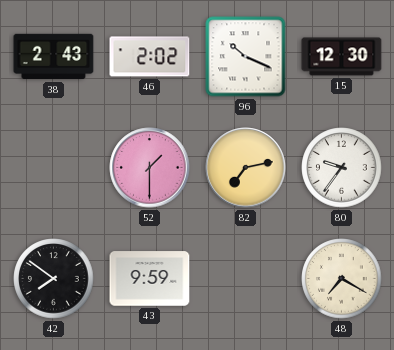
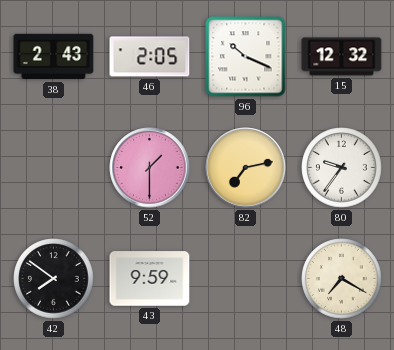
46: 2:02 -> 2:05
15: 12:30 -> 12:32
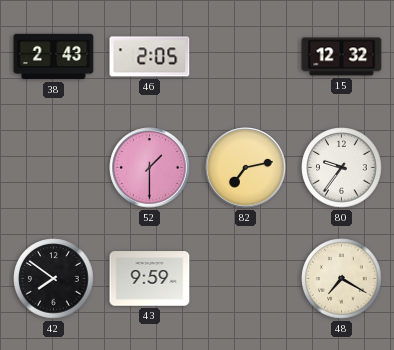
96: 10:19 -> none
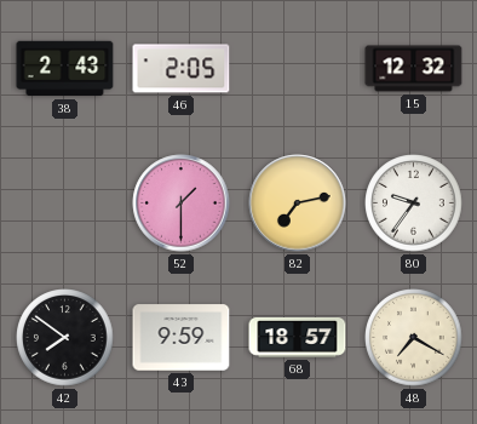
68: none -> 18:57
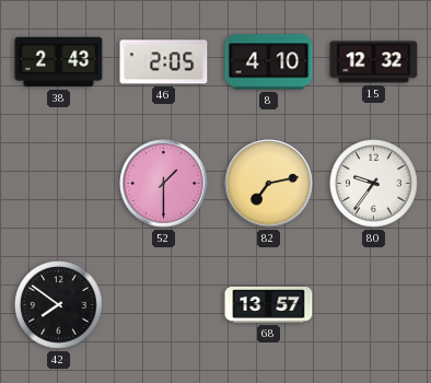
8: none -> 4:10
43: 9:59 -> none
68: 18:57 -> 13:57
48: 7:20 -> none
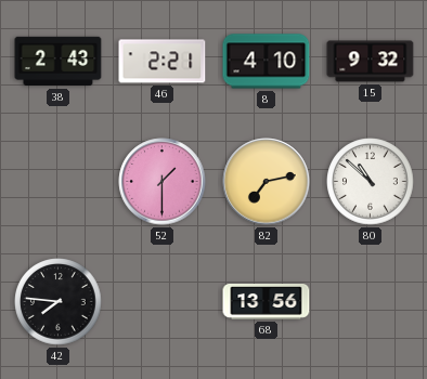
46: 2:05 -> 2:21
15: 12:32 -> 9:32
80: 9:36 -> 10:52
42: 7:51 -> 7:46
68: 13:57 -> 13:56
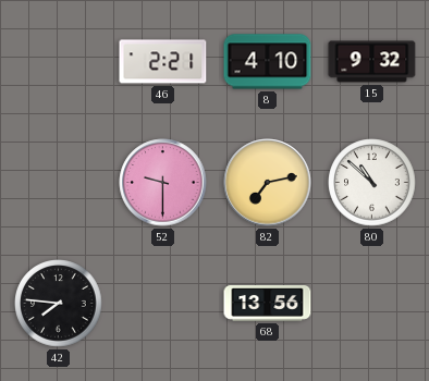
38: 2:43 -> none
52: 1:30 -> 9:30
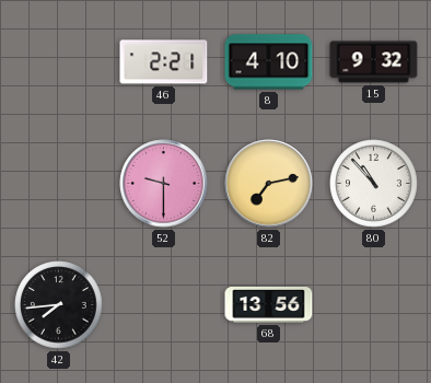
80: 10:52 -> 10:53
42: 7:46 -> 7:44
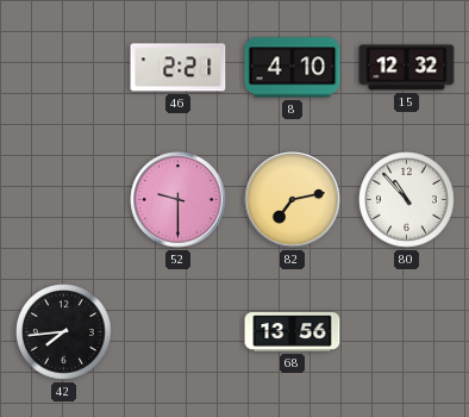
15: 9:32 -> 12:32
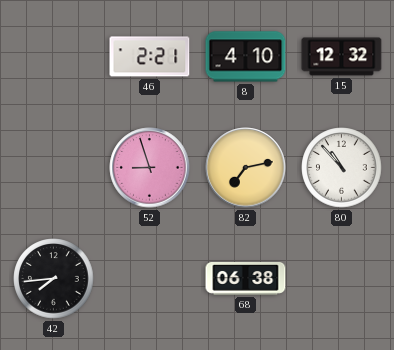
52: 9:30 -> 8:57
68: 13:56 -> 06:38
